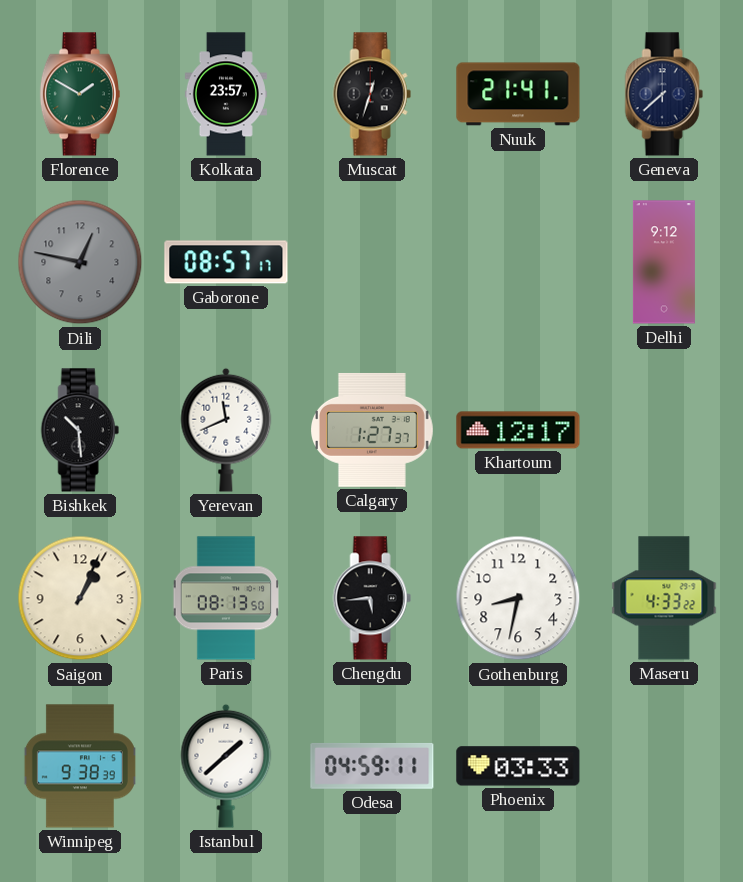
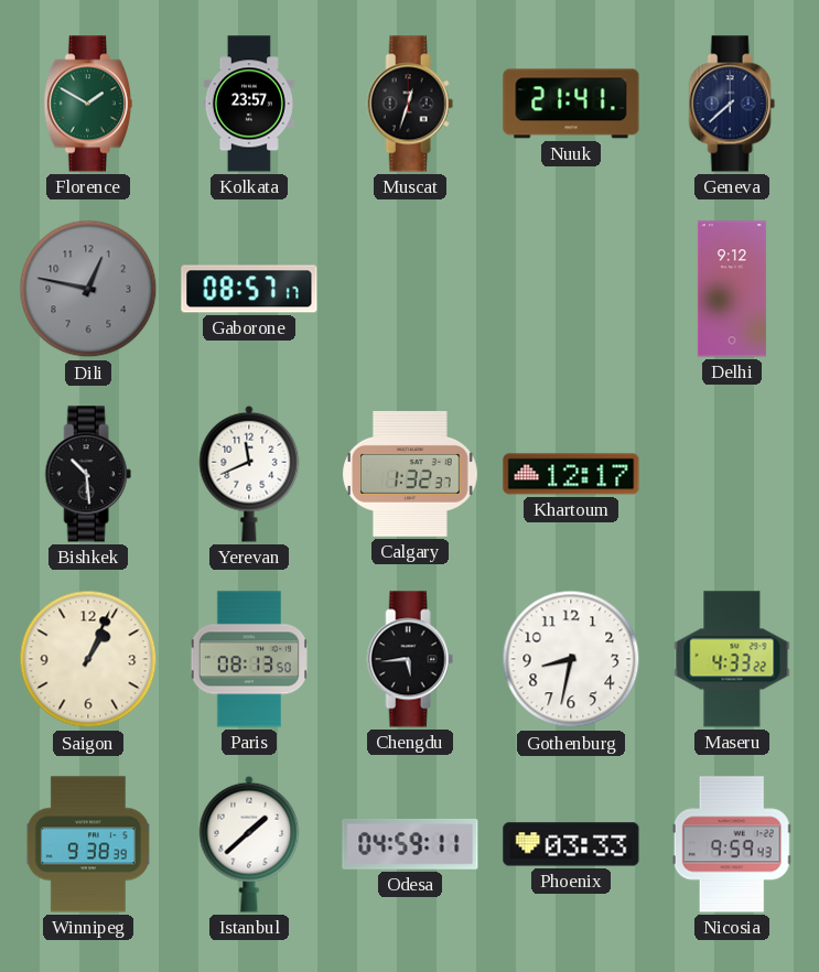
Calgary: 1:27 -> 1:32
Nicosia: none -> 9:59
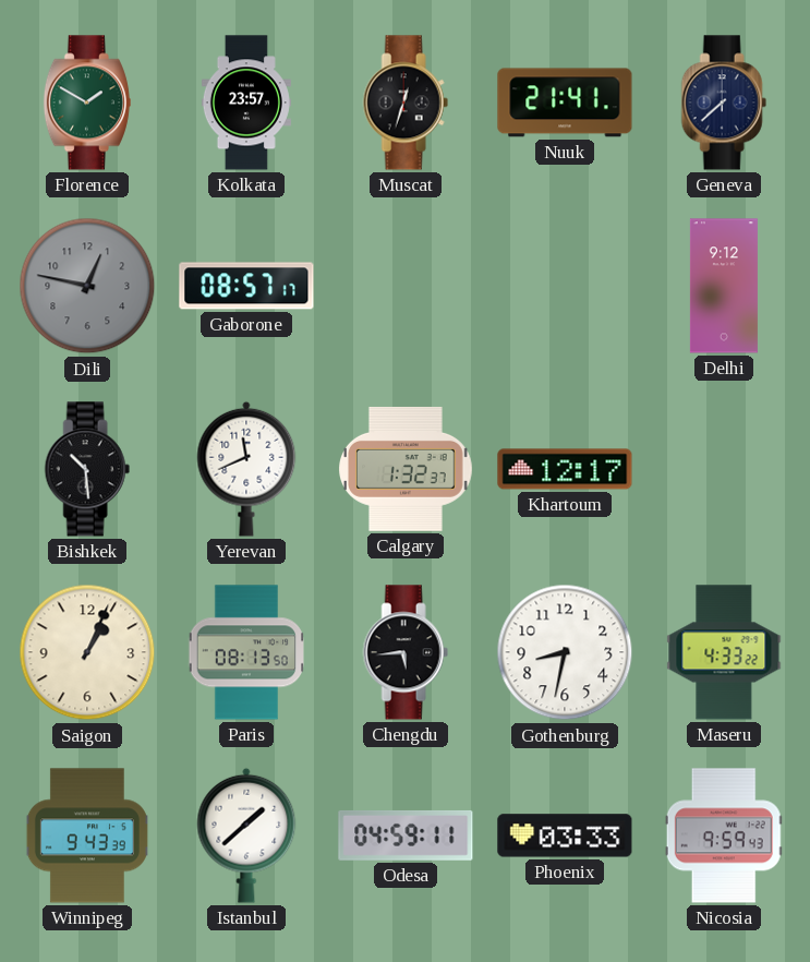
Winnipeg: 9:38 -> 9:43
